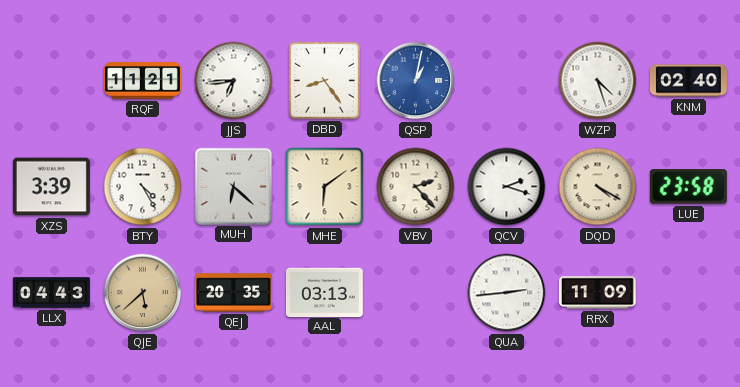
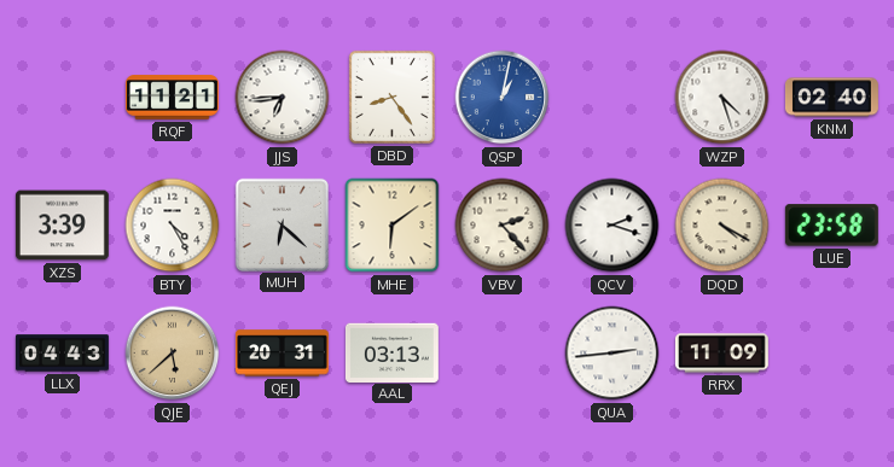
QEJ: 20:35 -> 20:31
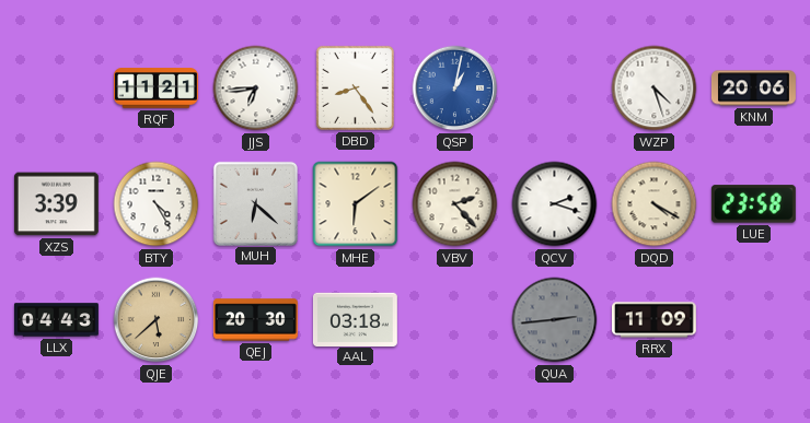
KNM: 02:40 -> 20:06
QEJ: 20:31 -> 20:30
AAL: 03:13 -> 03:18
QUA dial: white -> grey
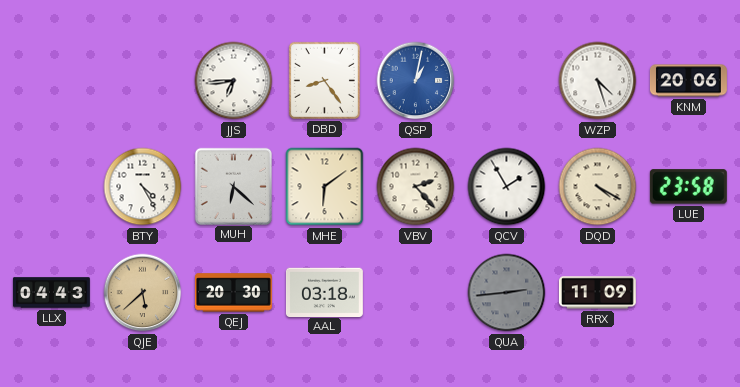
RQF: 11:21 -> none
XZS: 3:39 -> none
QCV: 2:18 -> 1:55
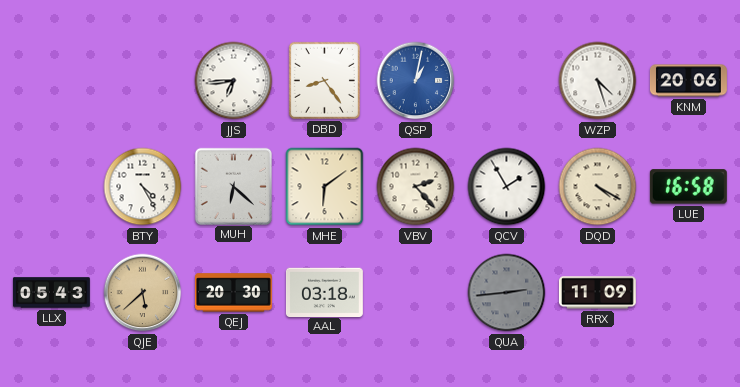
LUE: 23:58 -> 16:58
LLX: 04:43 -> 05:43
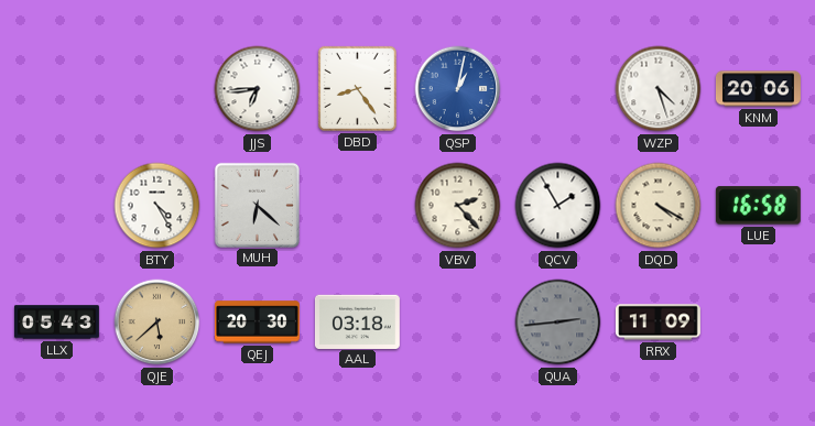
MHE: 6:09 -> none
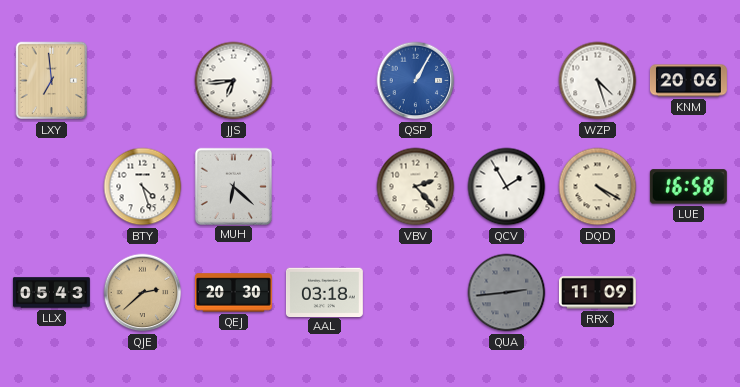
LXY: none -> 6:59
DBD: 8:24 -> none
QSP: 1:02 -> 1:05
BTY: 4:25 -> 4:27
QJE: 5:38 -> 2:38
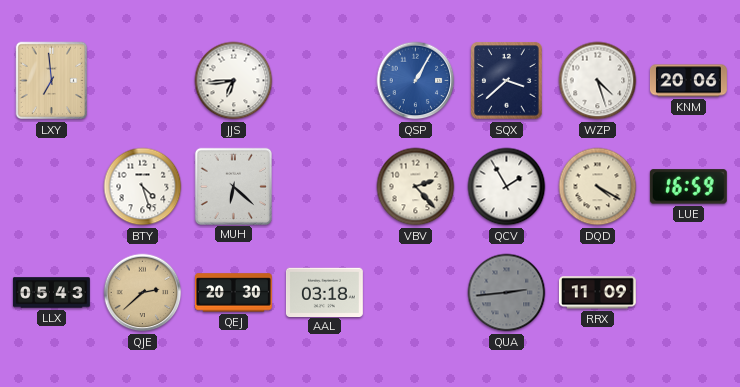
SQX: none -> 3:38
LUE: 16:58 -> 16:59
